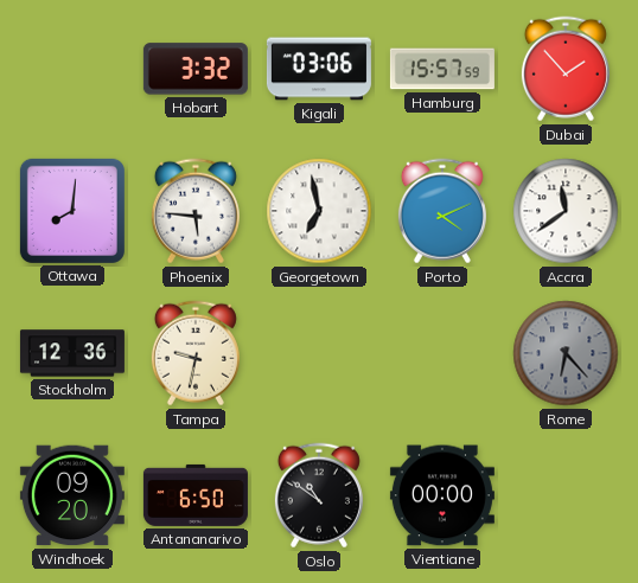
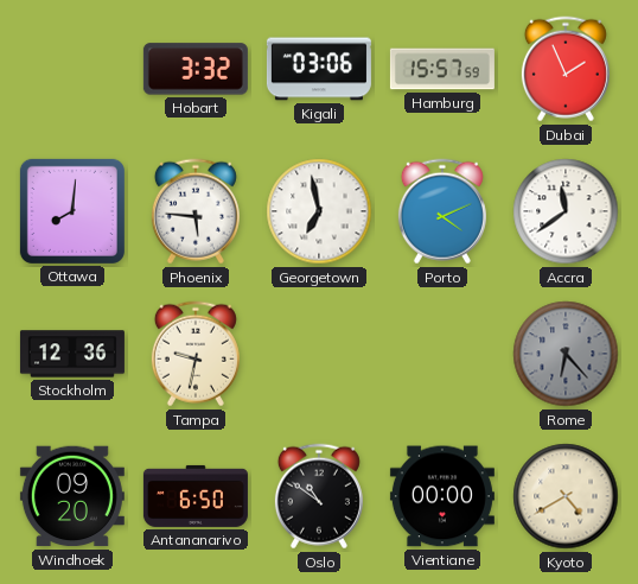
Dubai: 1:53 -> 1:56
Kyoto: none -> 4:40
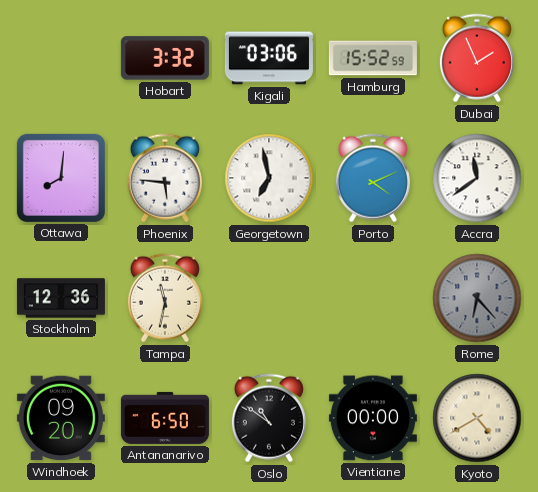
Hamburg: 15:57 -> 15:52
Tampa: 9:32 -> 11:32
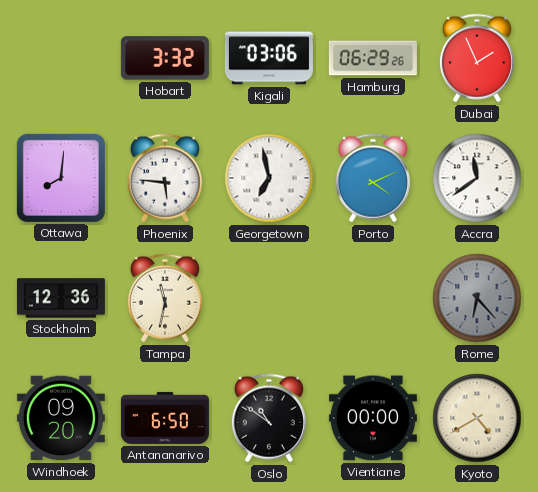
Hamburg: 15:52 -> 06:29
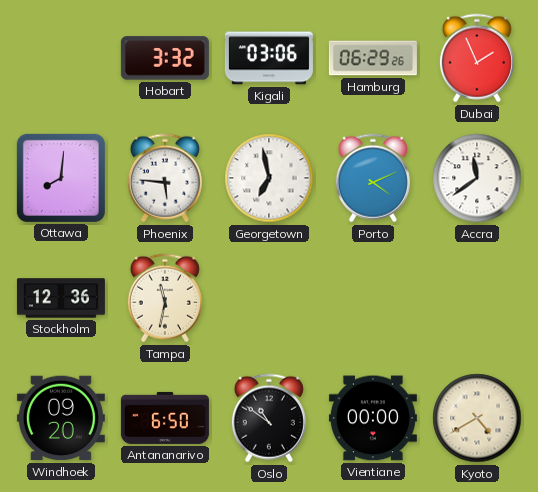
Rome: 6:23 -> none
